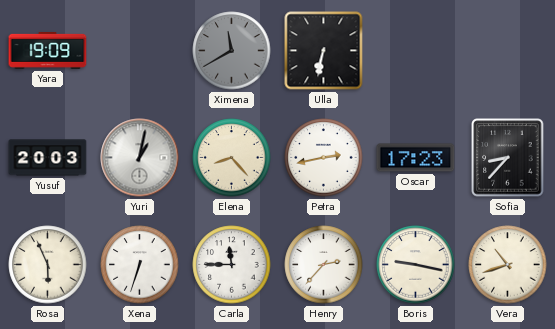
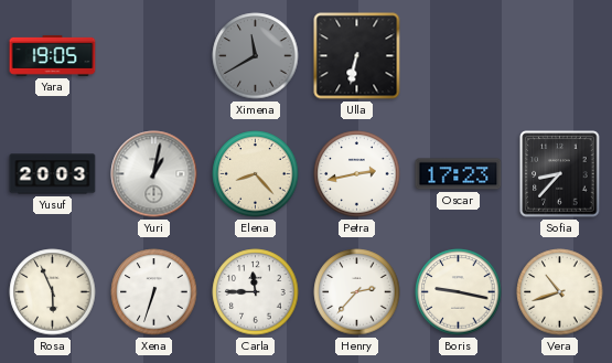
Yara: 19:09 -> 19:05
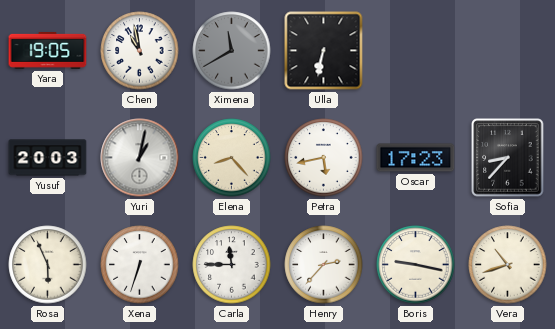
Chen: none -> 10:58
Petra: 2:43 -> 5:43
